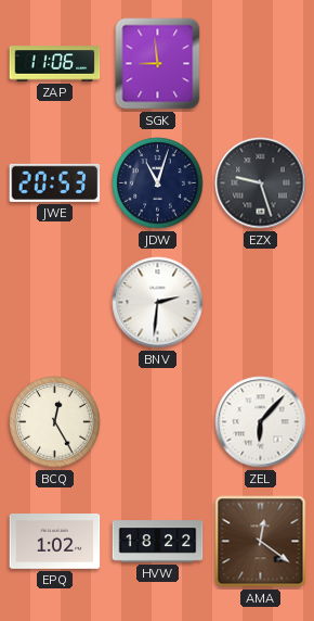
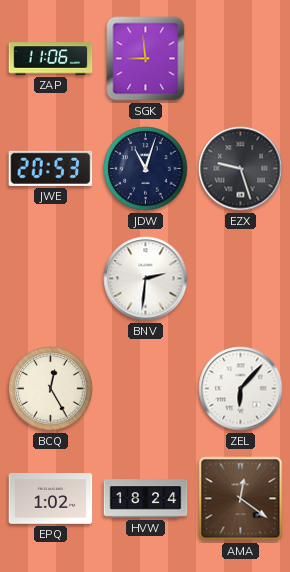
HVW: 18:22 -> 18:24
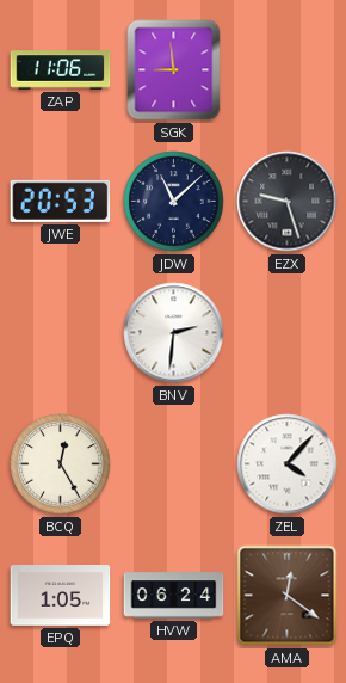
JDW: 11:03 -> 11:08
ZEL: 6:07 -> 4:07
EPQ: 1:02 -> 1:05
HVW: 18:24 -> 06:24
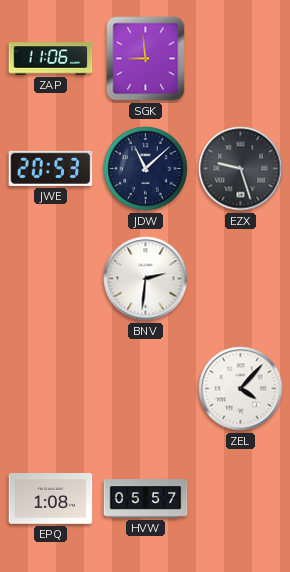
BCQ: 12:25 -> none
EPQ: 1:05 -> 1:08
HVW: 06:24 -> 05:57
AMA: 12:21 -> none
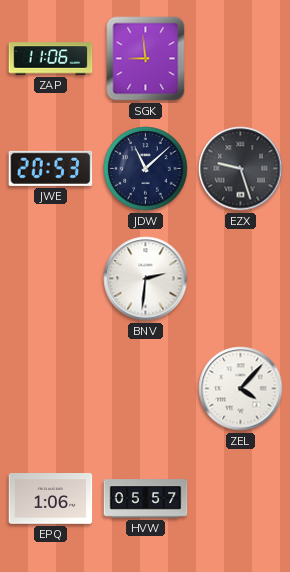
EPQ: 1:08 -> 1:06
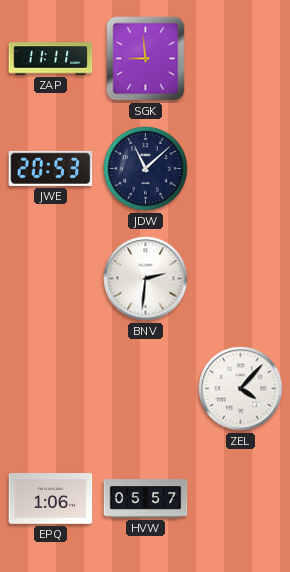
ZAP: 11:06 -> 11:11
EZX: 9:27 -> none
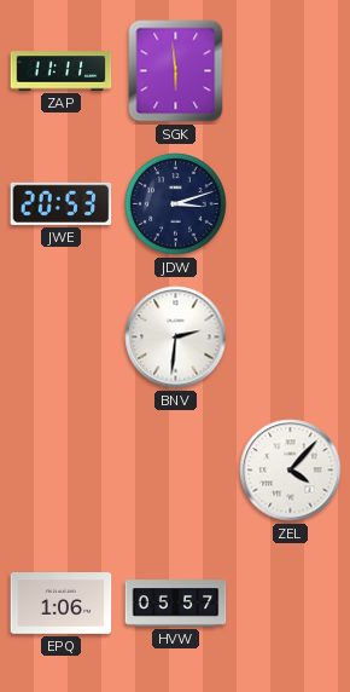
SGK: 8:59 -> 5:59
JDW: 11:08 -> 3:12
